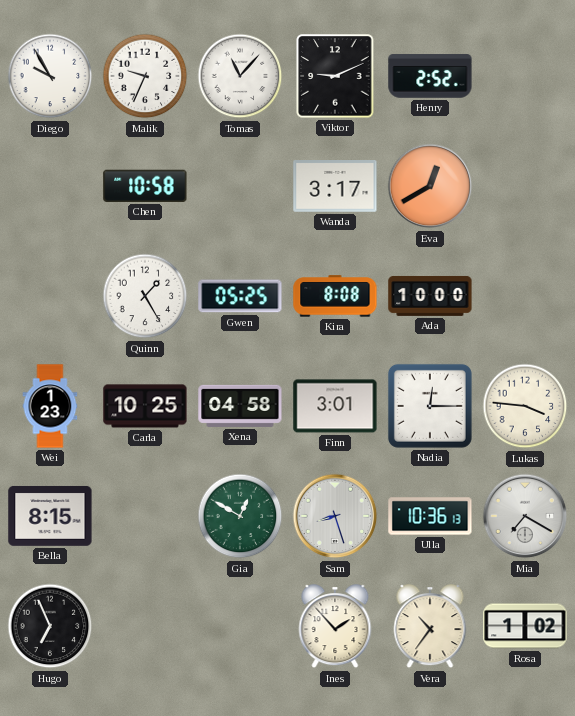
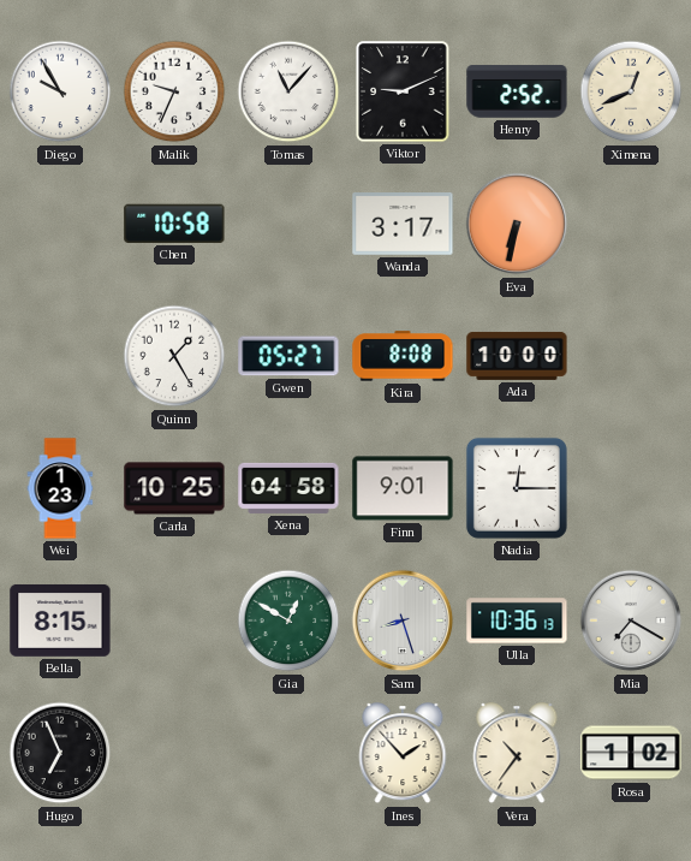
Ximena: none -> 12:41
Eva: 12:40 -> 6:32
Gwen: 05:25 -> 05:27
Finn: 3:01 -> 9:01
Lukas: 3:46 -> none
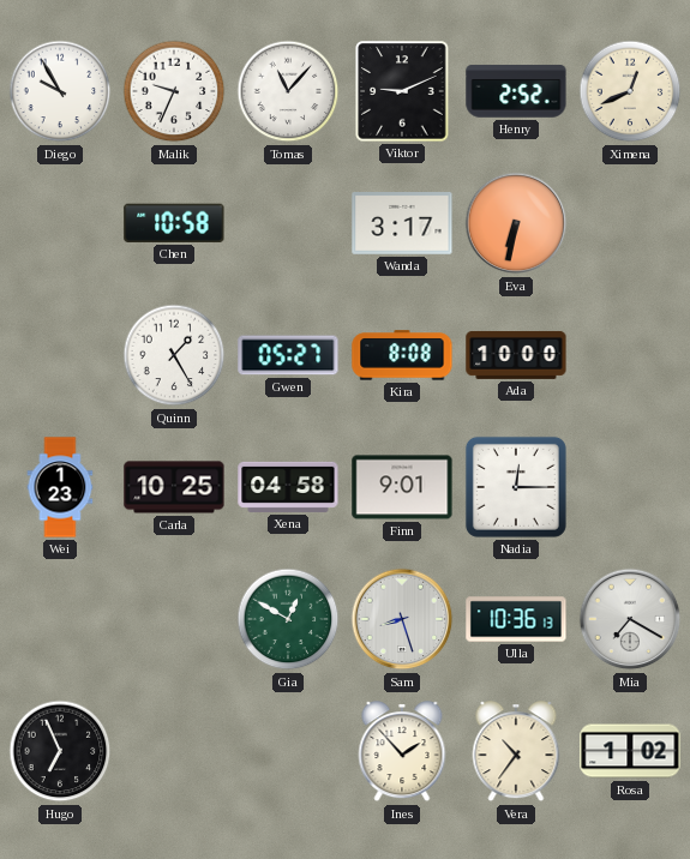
Bella: 8:15 -> none
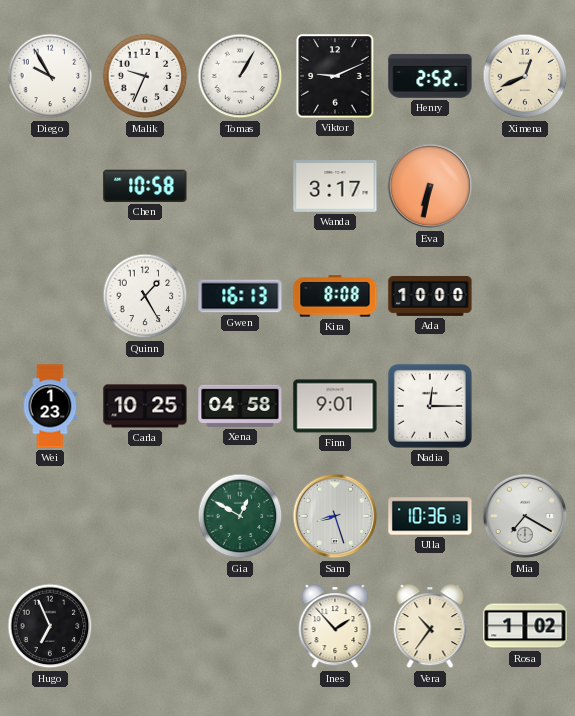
Tomas: 11:07 -> 1:05
Gwen: 05:27 -> 16:13
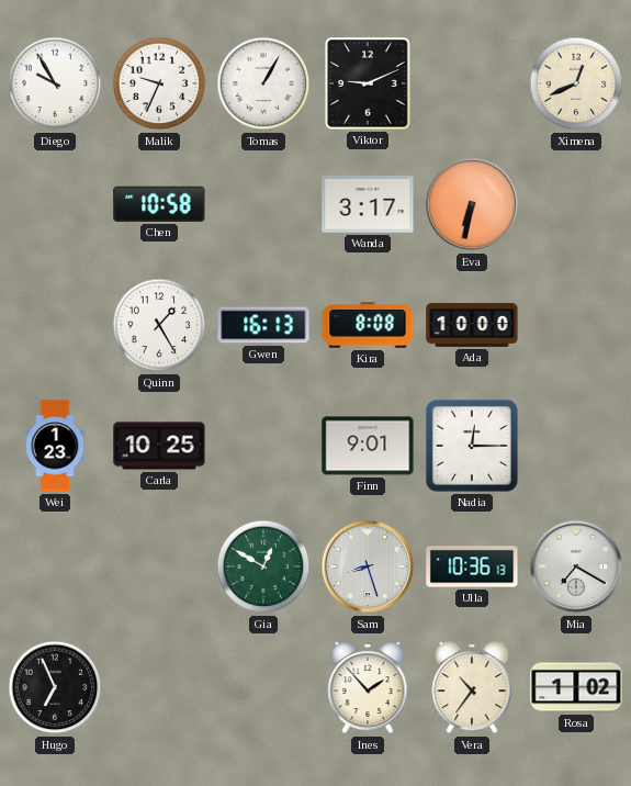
Henry: 2:52 -> none
Xena: 04:58 -> none
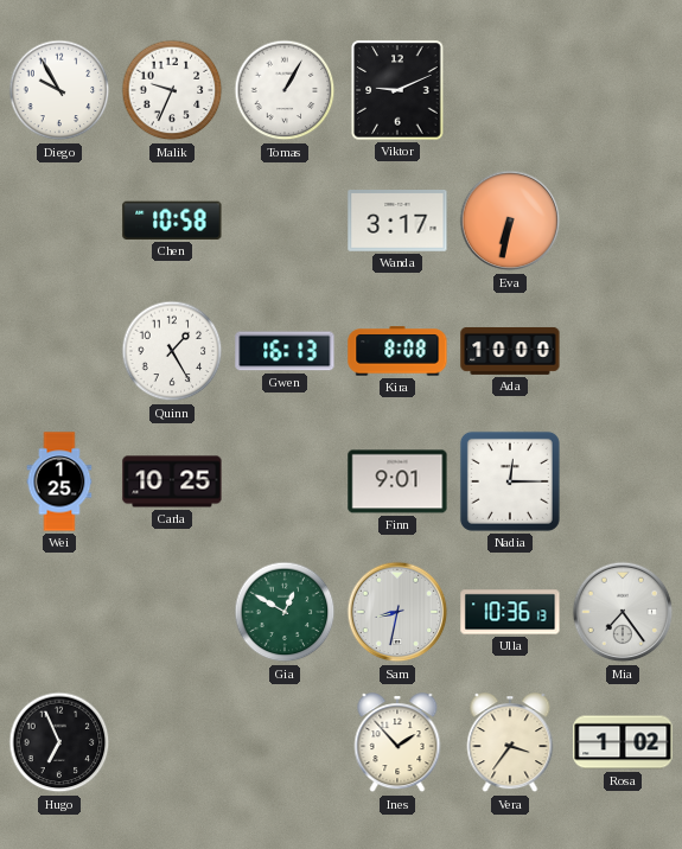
Ximena: 12:41 -> none
Wei: 1:23 -> 1:25
Sam: 8:27 -> 8:32
Mia: 7:20 -> 7:24
Vera: 10:36 -> 3:36
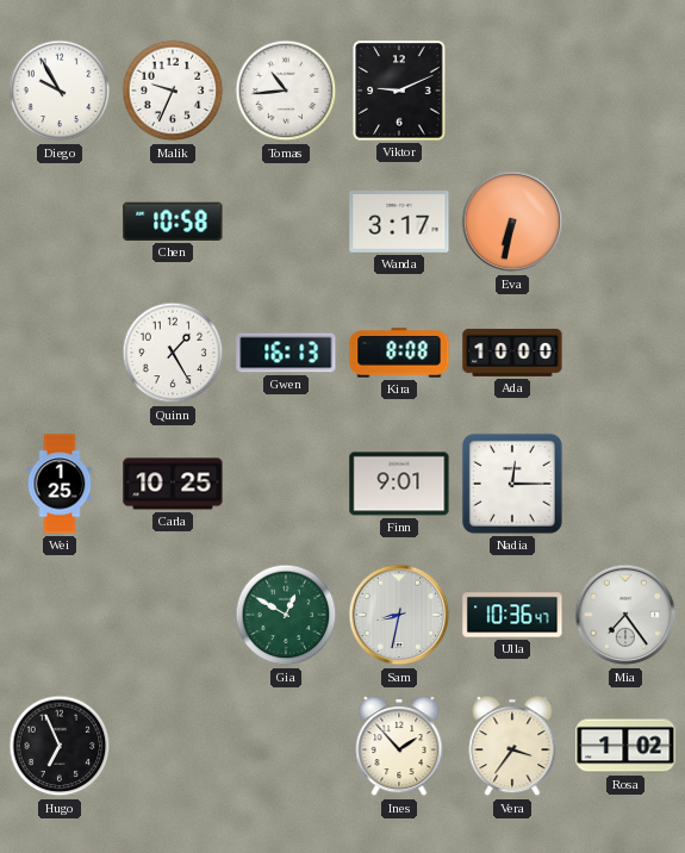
Tomas: 1:05 -> 10:44
Ulla: 10:36:13 -> 10:36:47
